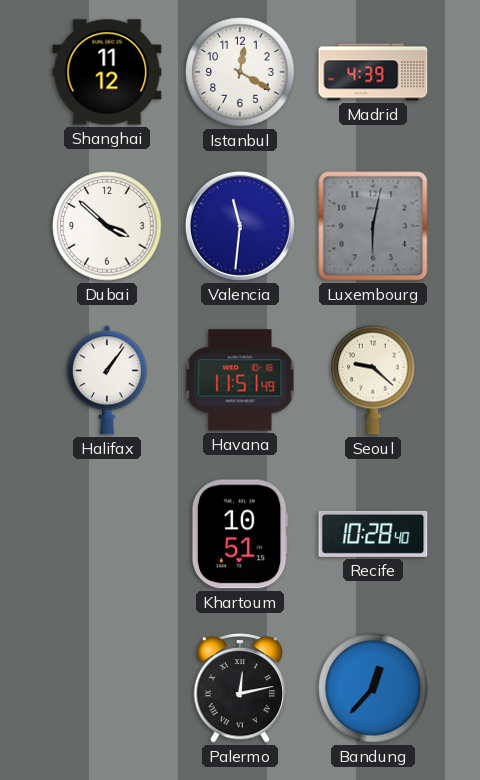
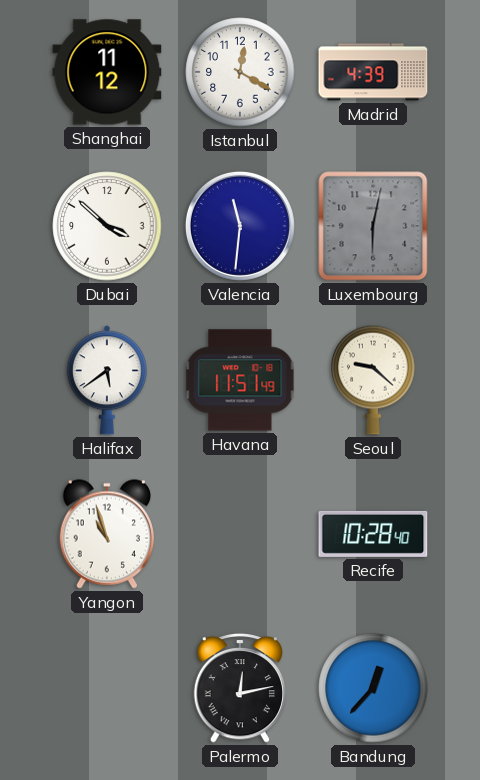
Halifax: 1:06 -> 5:39
Yangon: none -> 10:57
Khartoum: 10:51 -> none
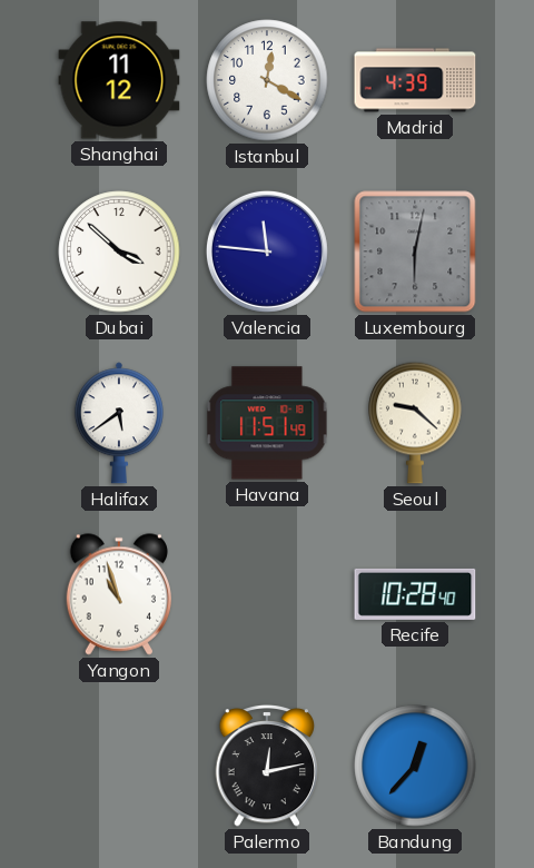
Valencia: 11:31 -> 11:46
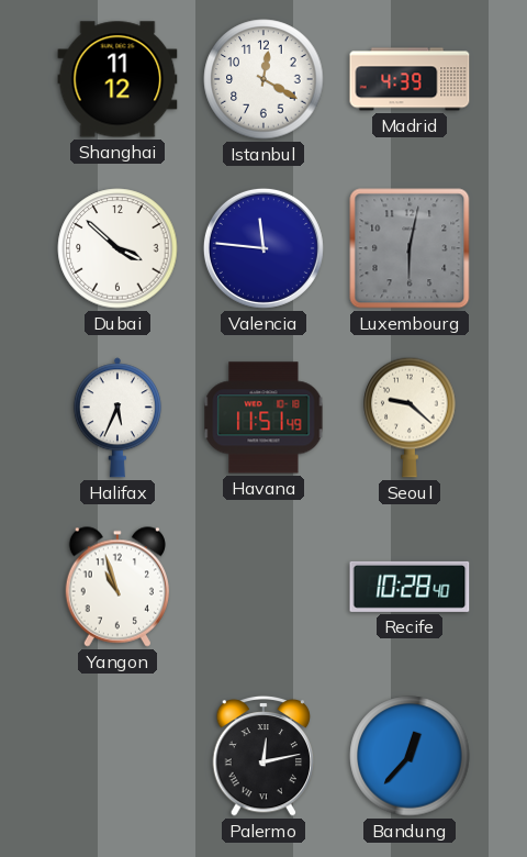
Halifax: 5:39 -> 5:34
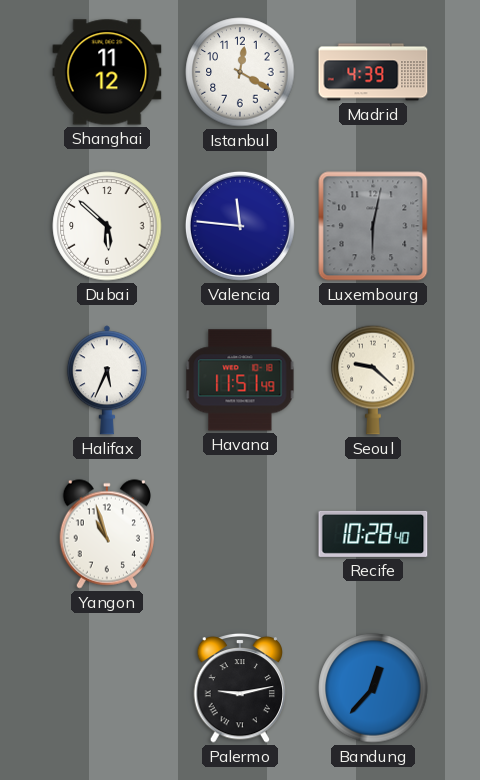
Dubai: 3:52 -> 5:52
Palermo: 12:13 -> 9:13
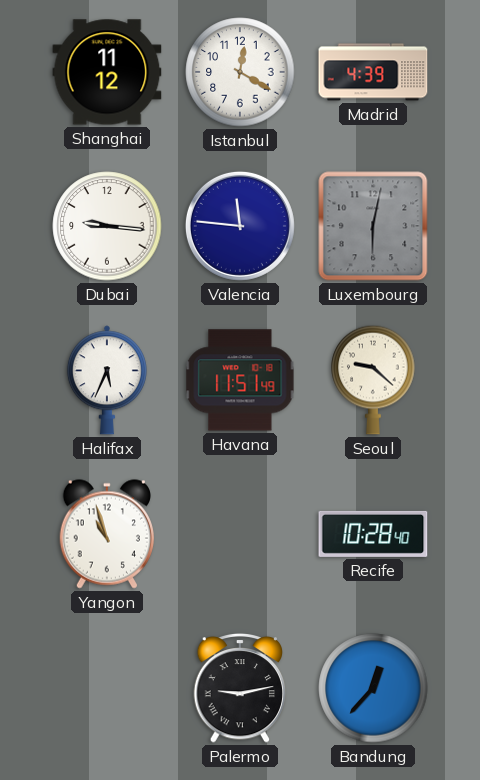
Dubai: 5:52 -> 9:16
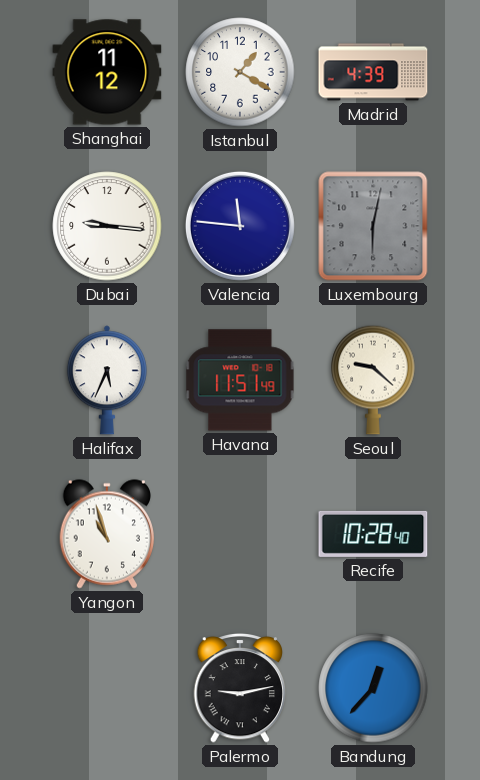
Istanbul: 12:20 -> 1:20
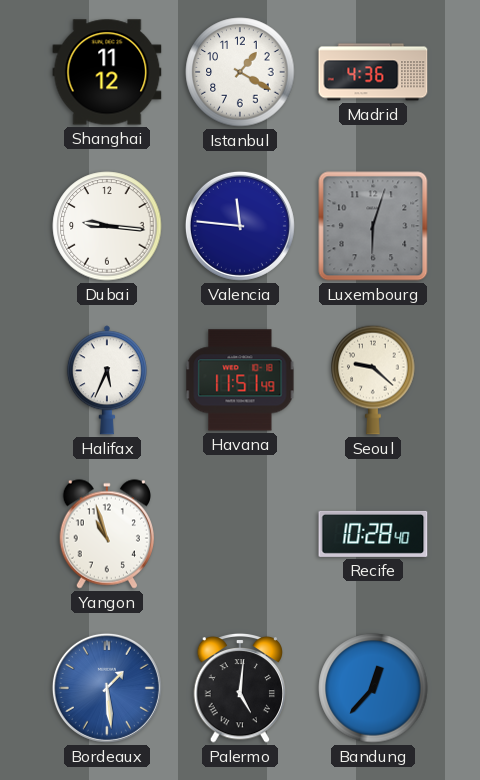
Madrid: 4:39 -> 4:36
Luxembourg: 6:02 -> 6:03
Bordeaux: none -> 1:29
Palermo: 9:13 -> 5:01
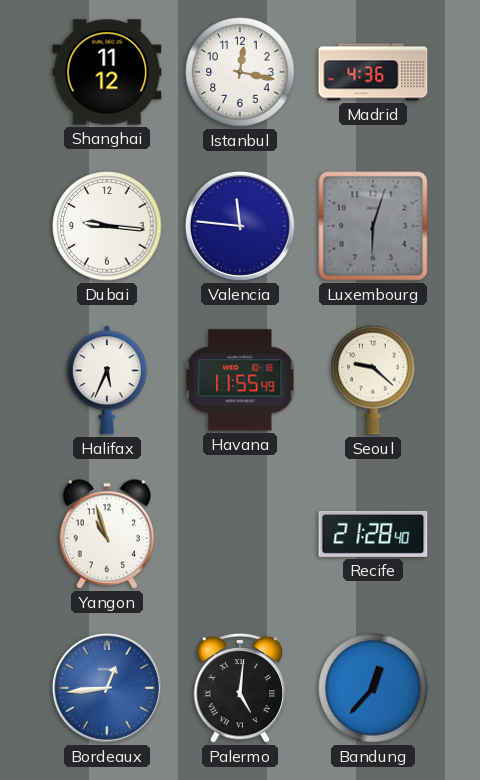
Istanbul: 1:20 -> 12:17
Havana: 11:51 -> 11:55
Recife: 10:28 -> 21:28
Bordeaux: 1:29 -> 12:44
